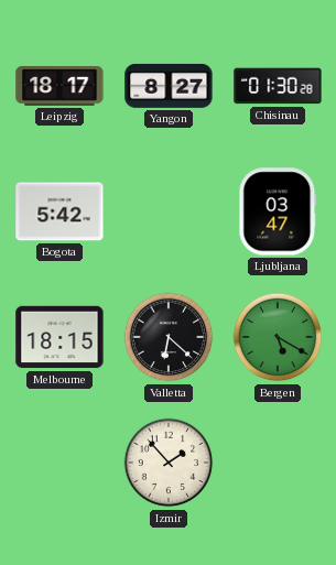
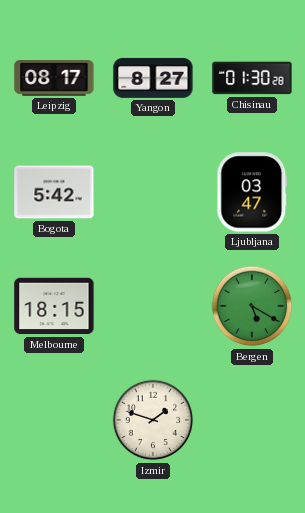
Leipzig: 18:17 -> 08:17
Valletta: 6:22 -> none
Izmir: 1:53 -> 1:48
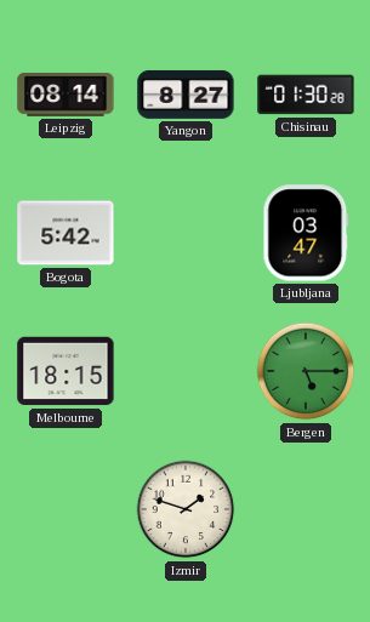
Leipzig: 08:17 -> 08:14
Bergen: 5:20 -> 5:15
